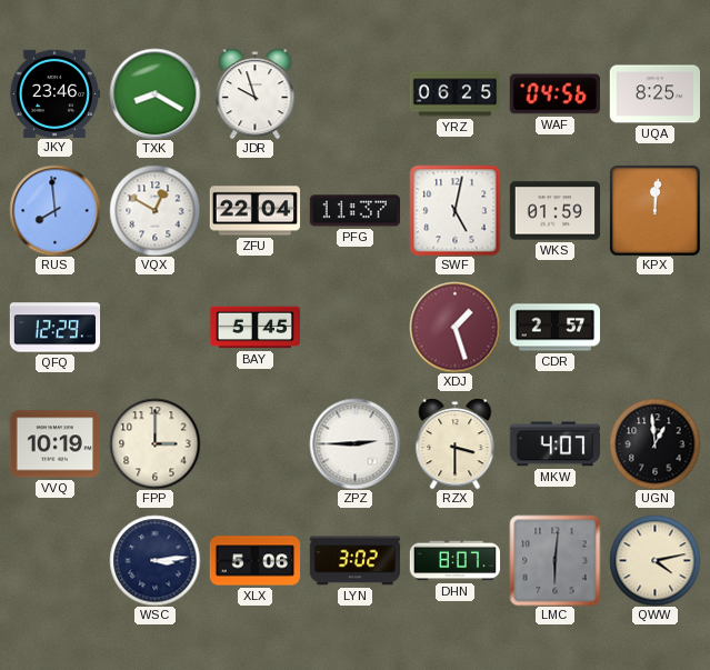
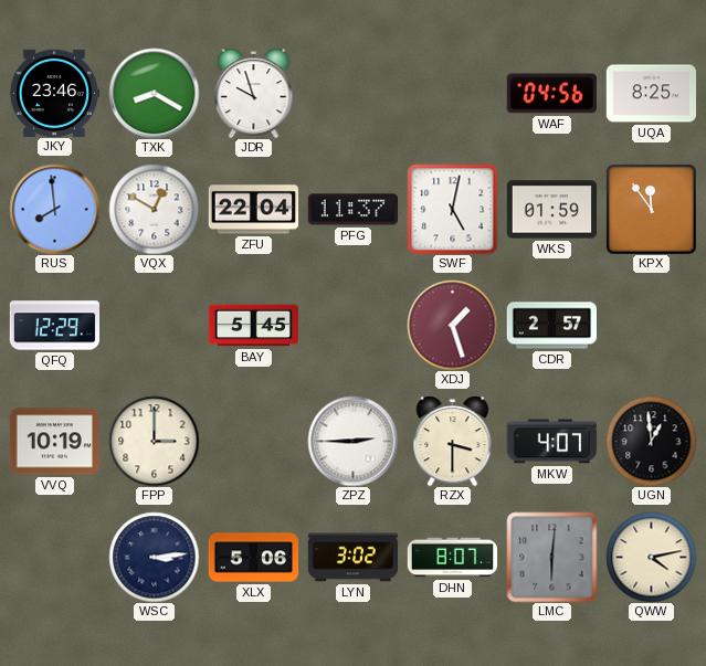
YRZ: 06:25 -> none
KPX: 12:01 -> 11:54
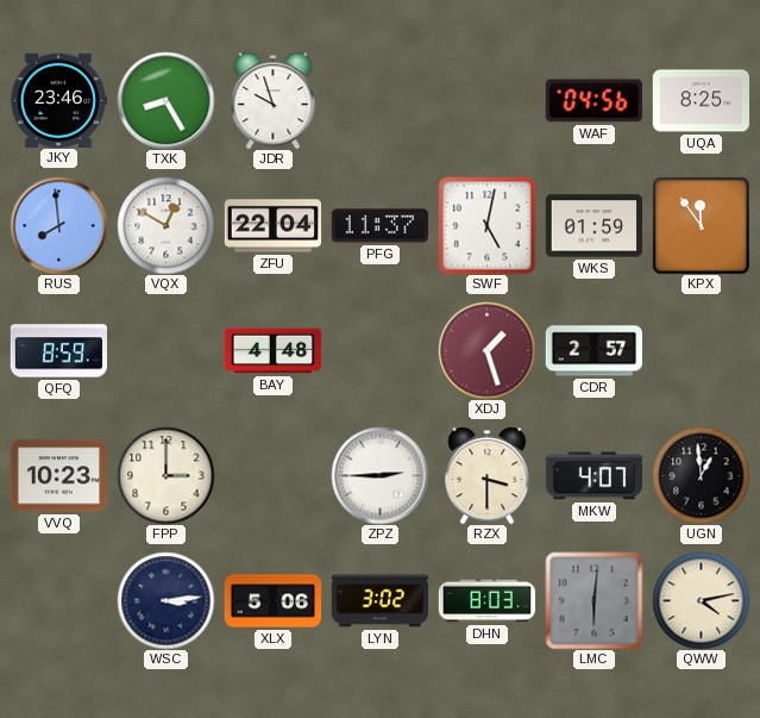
TXK: 8:20 -> 8:25
QFQ: 12:29 -> 8:59
BAY: 5:45 -> 4:48
VVQ: 10:19 -> 10:23
DHN: 8:07 -> 8:03
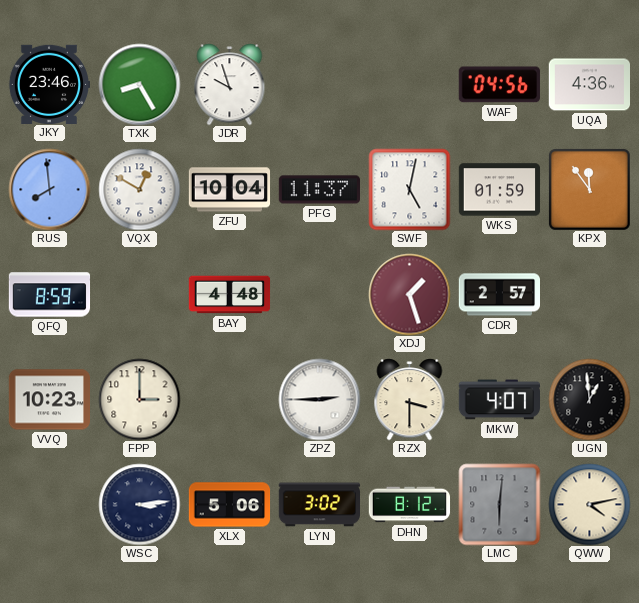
UQA: 8:25 -> 4:36
ZFU: 22:04 -> 10:04
DHN: 8:03 -> 8:12
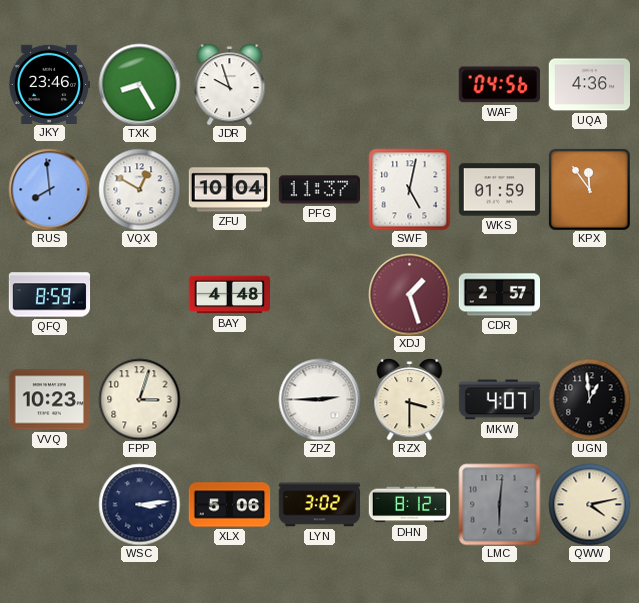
FPP: 3:00 -> 3:03
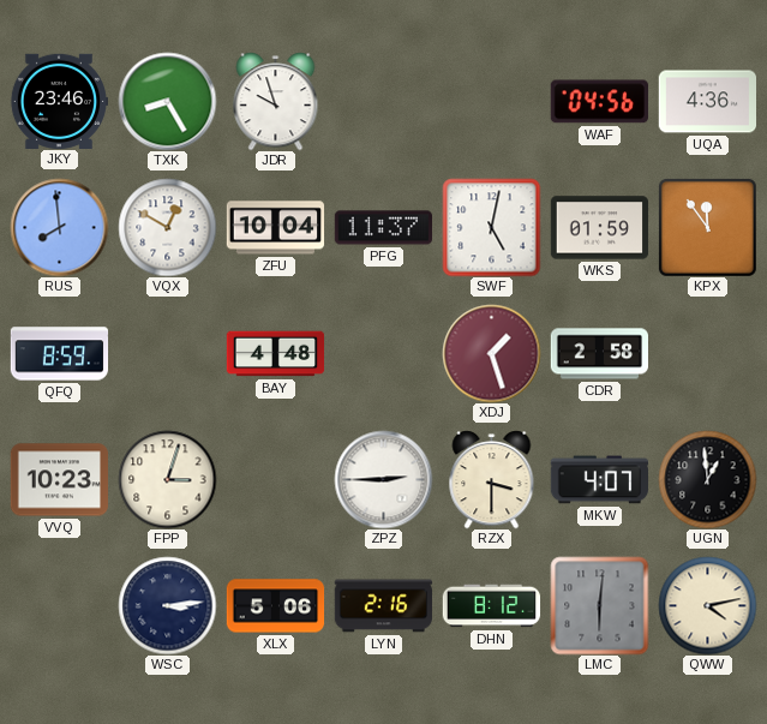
CDR: 2:57 -> 2:58
LYN: 3:02 -> 2:16
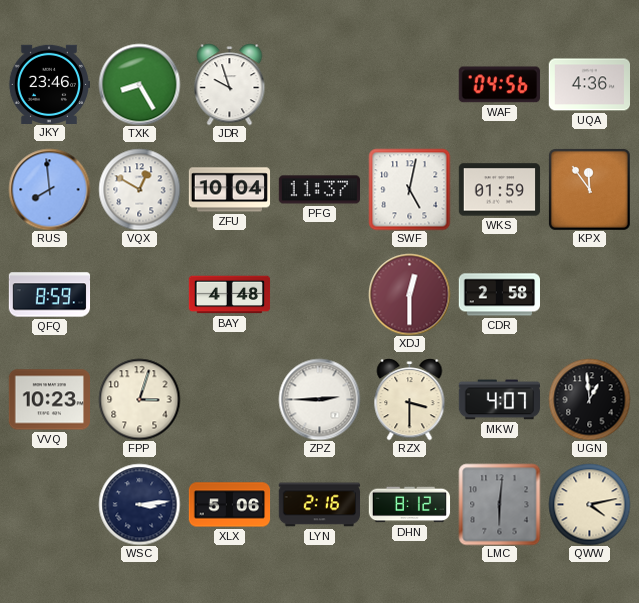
XDJ: 1:27 -> 12:30
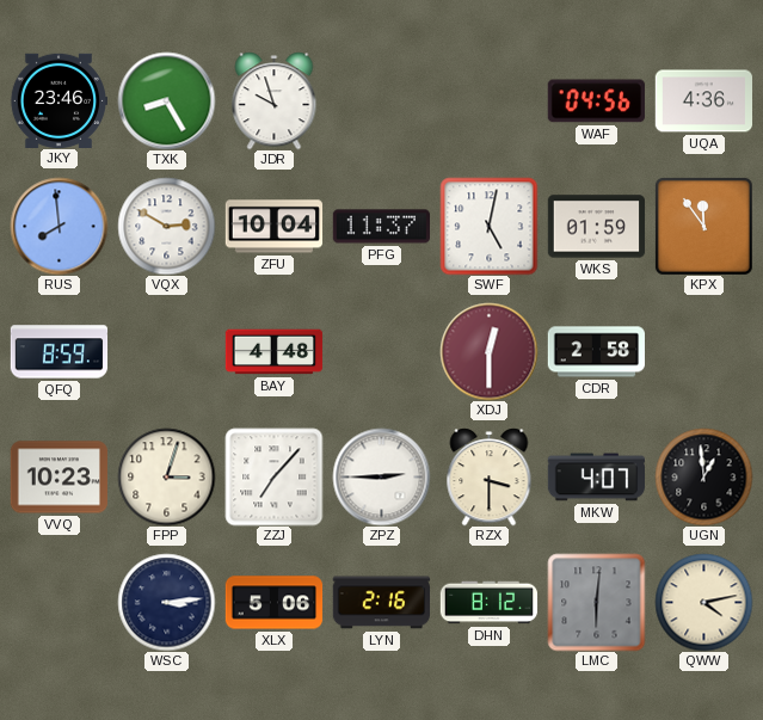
VQX: 12:50 -> 2:50
ZZJ: none -> 7:07
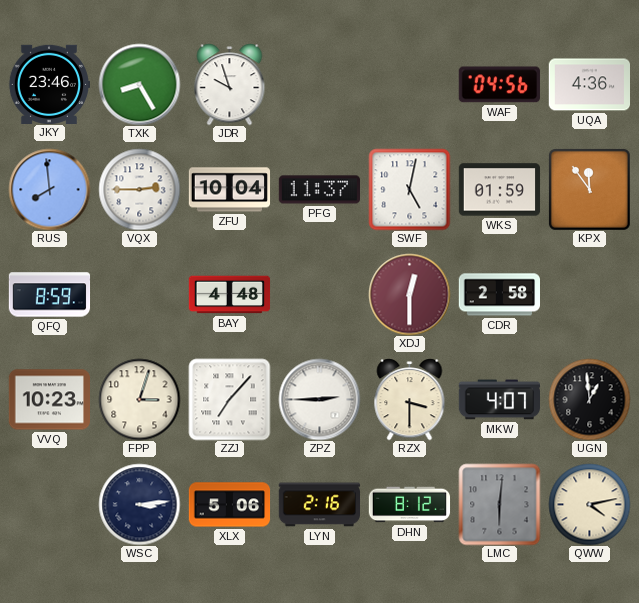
VQX: 2:50 -> 2:45
